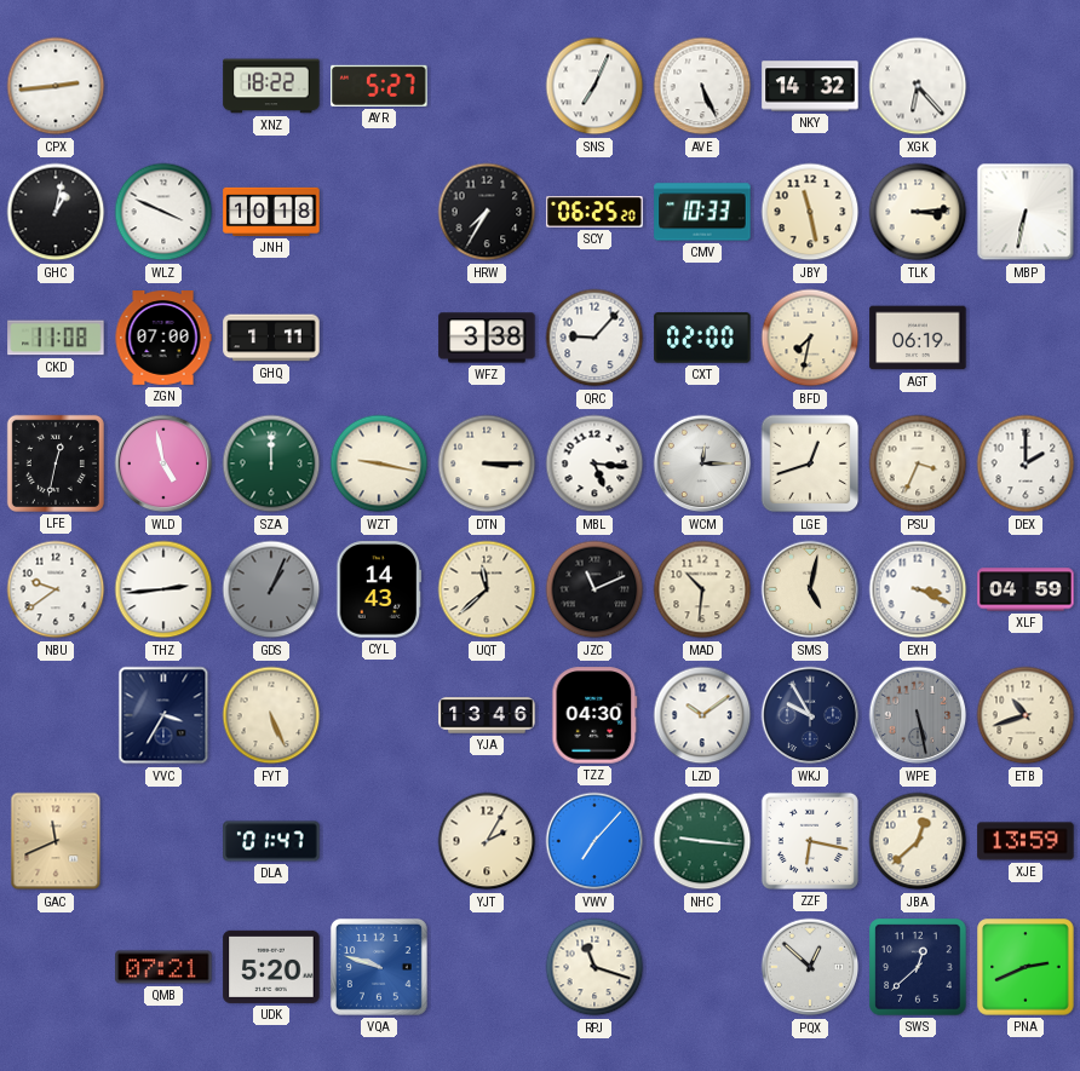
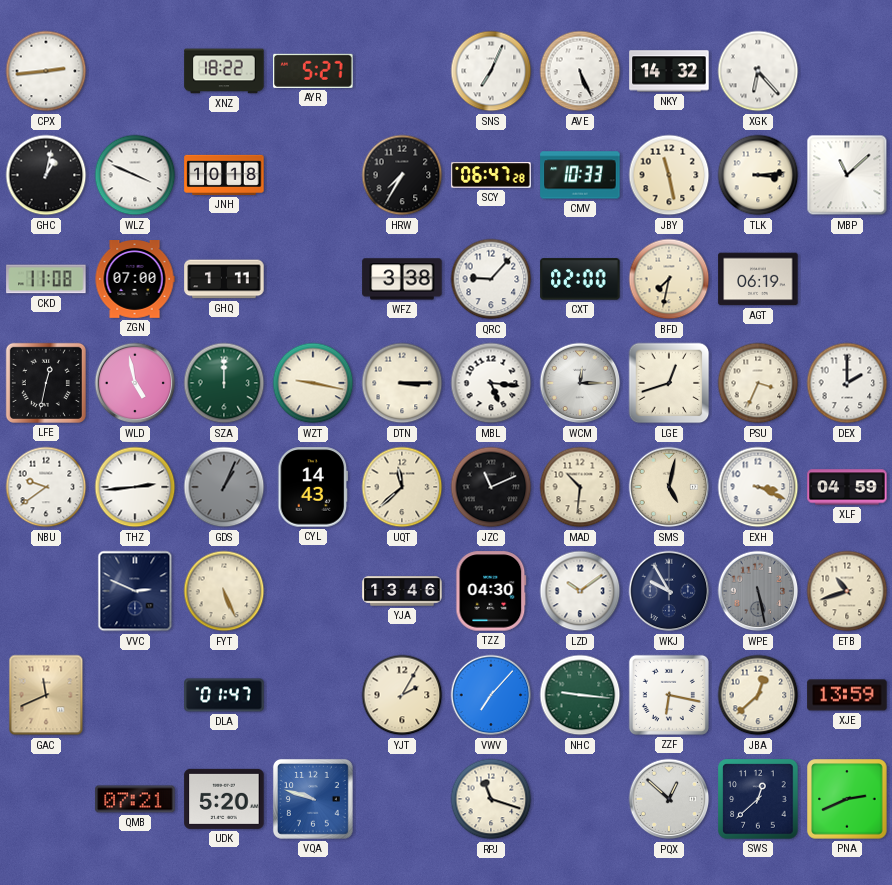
SCY: 06:25 -> 06:47
MBP: 6:32 -> 11:08
VVC: 3:35 -> 2:49
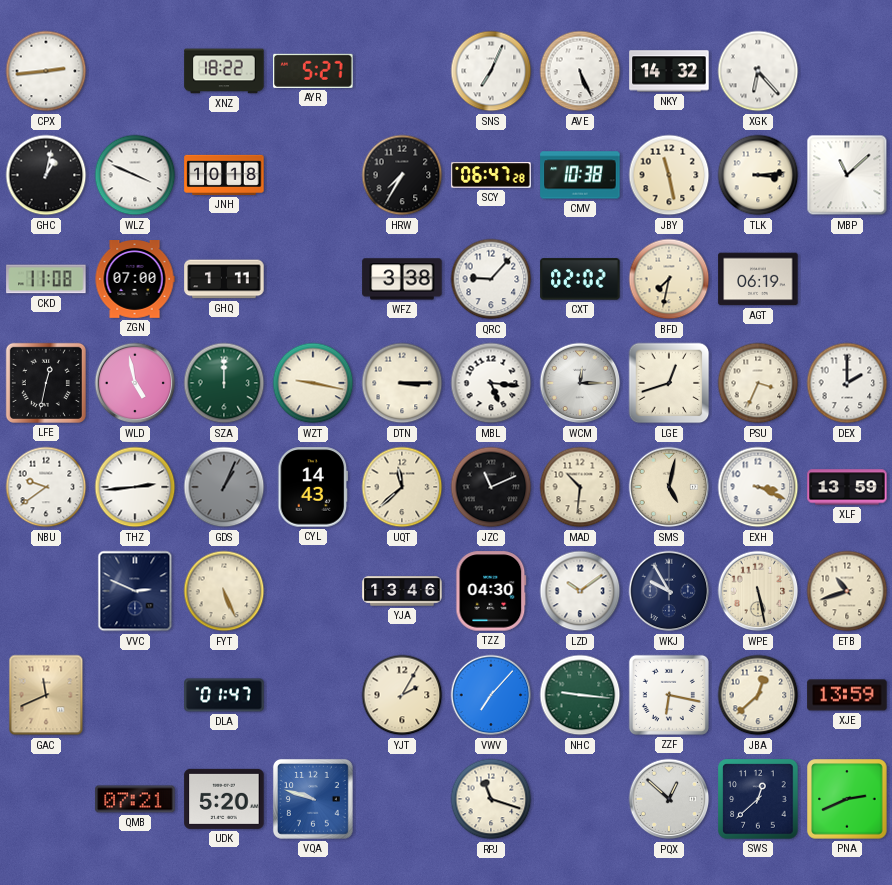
CMV: 10:33 -> 10:38
CXT: 02:00 -> 02:02
XLF: 04:59 -> 13:59
WPE dial: grey -> cream
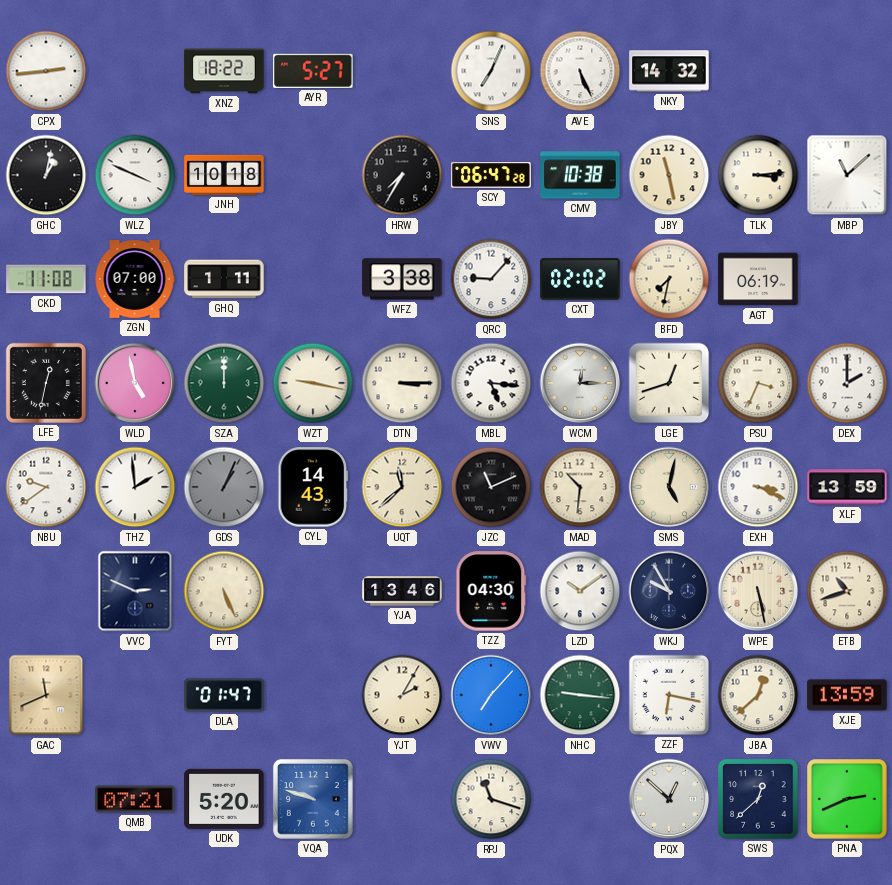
XGK: 6:23 -> none
THZ: 2:44 -> 1:59
